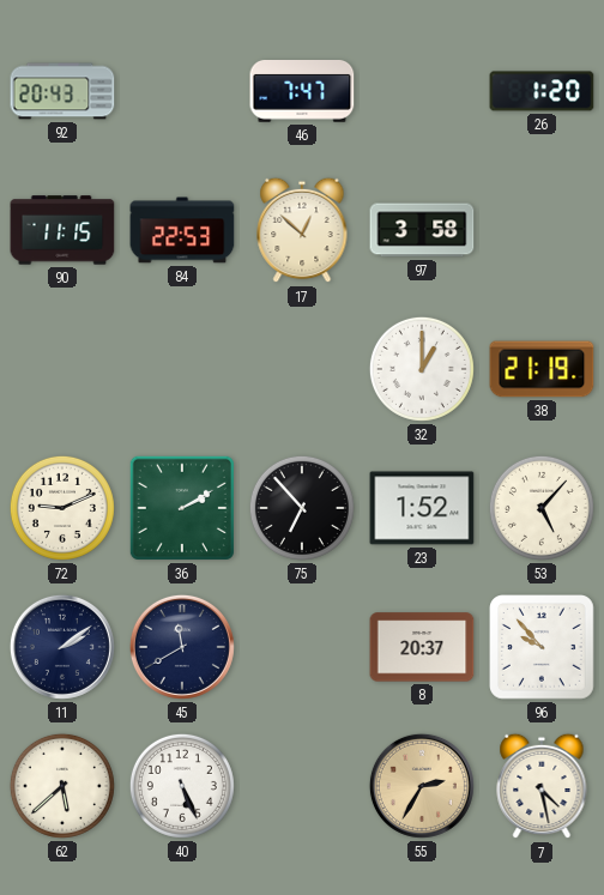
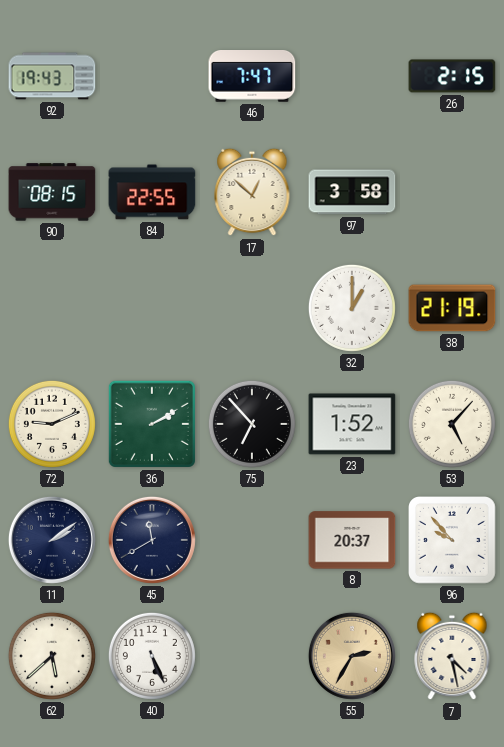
92: 20:43 -> 19:43
26: 1:20 -> 2:15
90: 11:15 -> 08:15
84: 22:53 -> 22:55
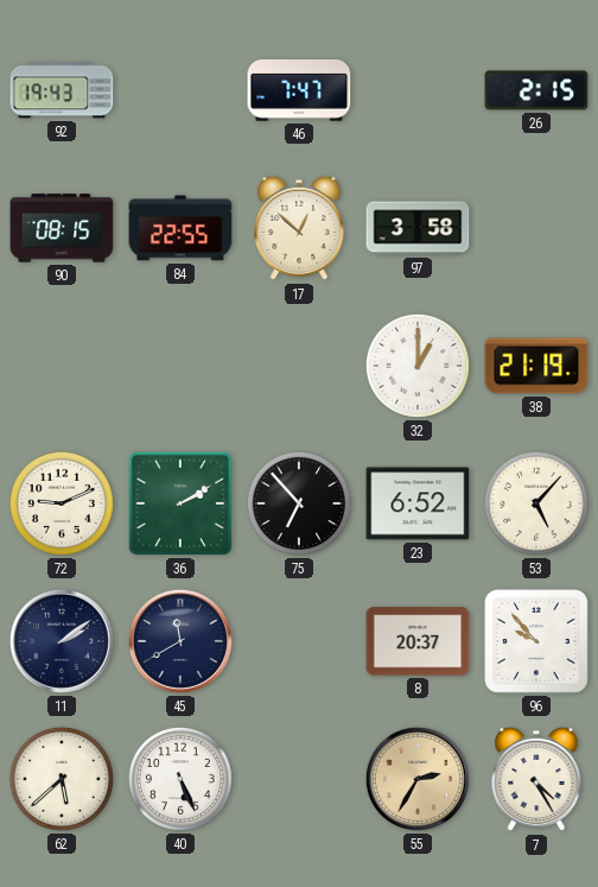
23: 1:52 -> 6:52
7: 4:28 -> 4:25
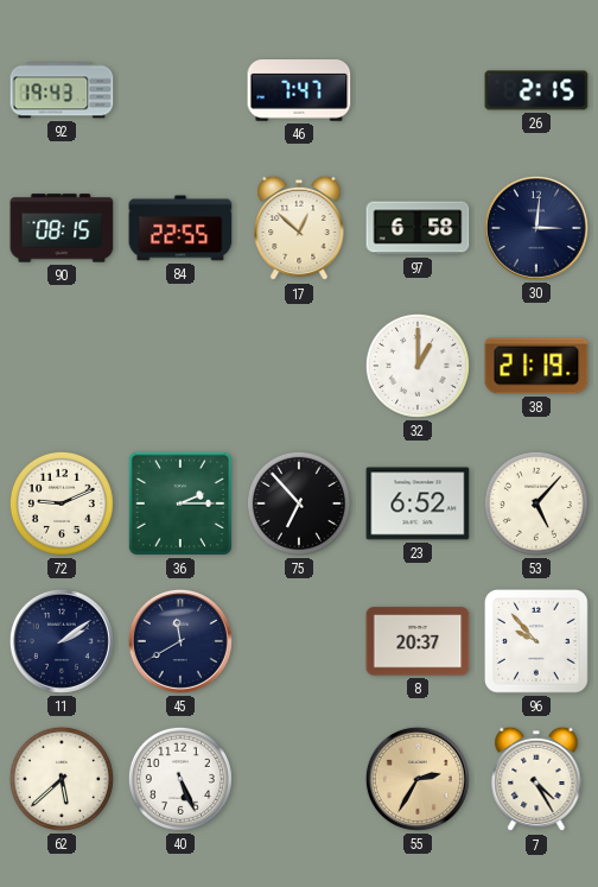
97: 3:58 -> 6:58
30: none -> 3:01
36: 2:10 -> 2:15
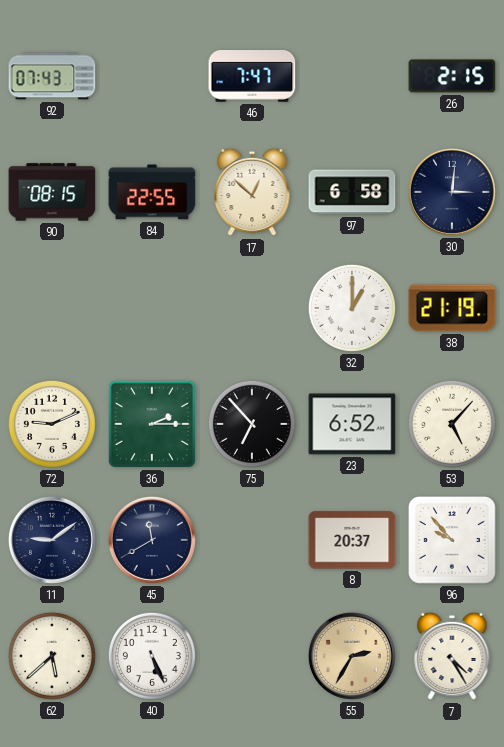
92: 19:43 -> 07:43
11: 2:09 -> 9:09
